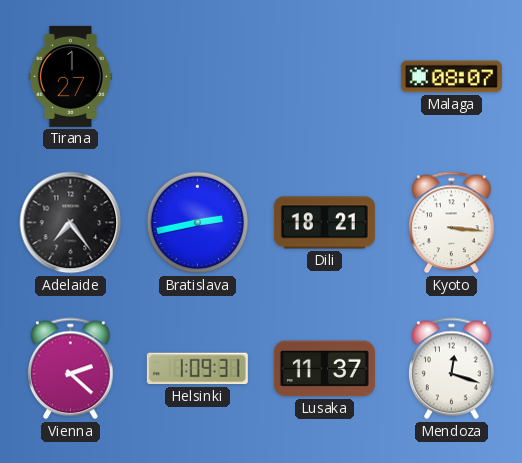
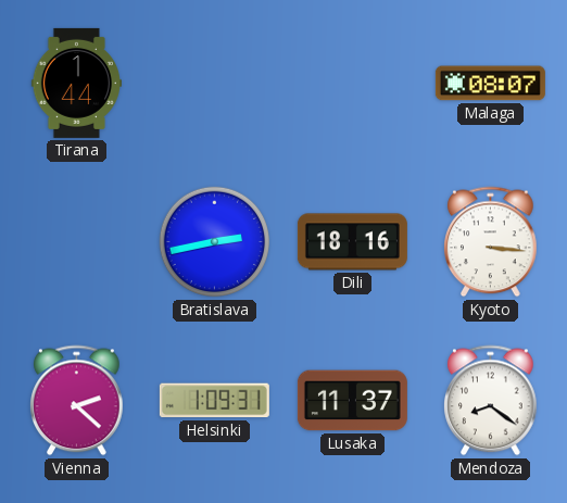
Tirana: 1:27 -> 1:44
Adelaide: 7:24 -> none
Dili: 18:21 -> 18:16
Mendoza: 12:18 -> 8:21
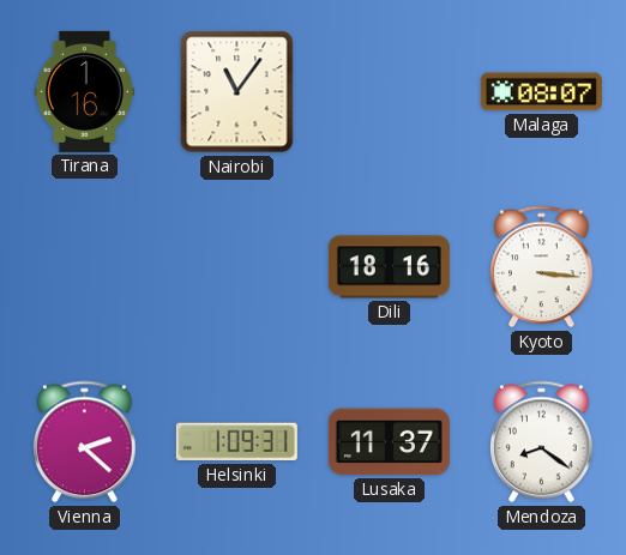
Tirana: 1:44 -> 1:16
Nairobi: none -> 11:06
Bratislava: 2:43 -> none
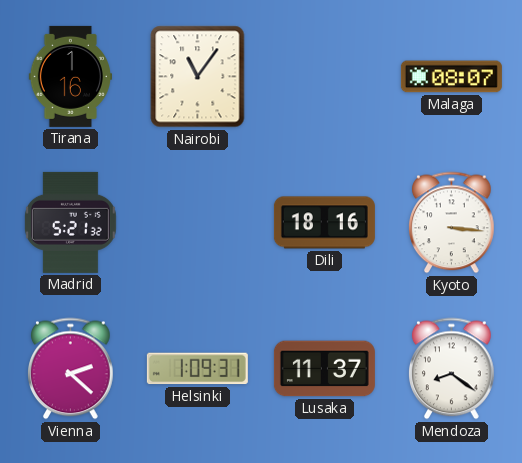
Madrid: none -> 5:21
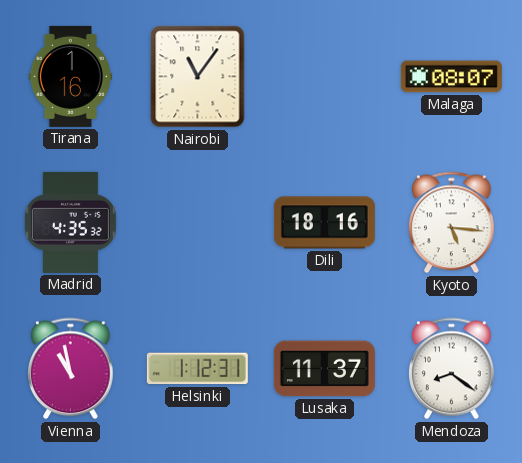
Madrid: 5:21 -> 4:35
Kyoto: 3:16 -> 5:16
Vienna: 2:22 -> 10:58
Helsinki: 1:09 -> 1:12
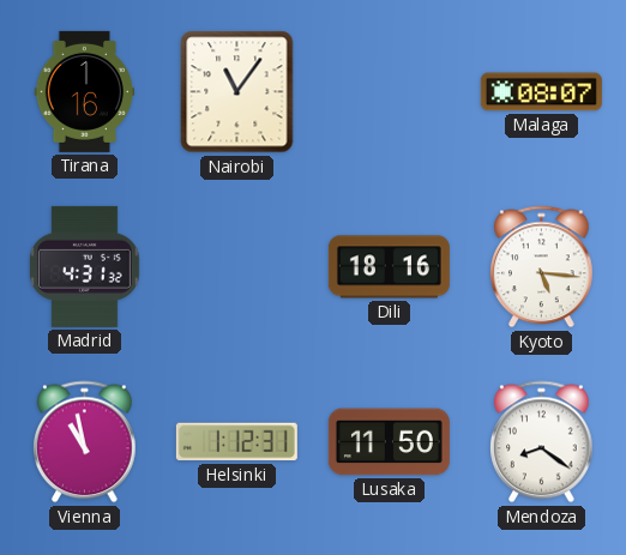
Madrid: 4:35 -> 4:31
Lusaka: 11:37 -> 11:50
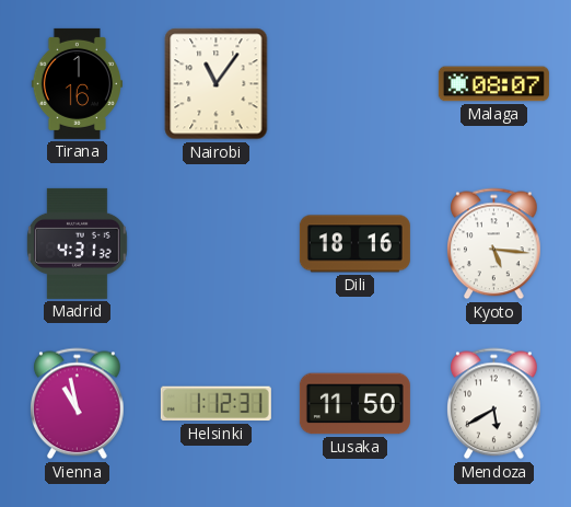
Mendoza: 8:21 -> 5:40
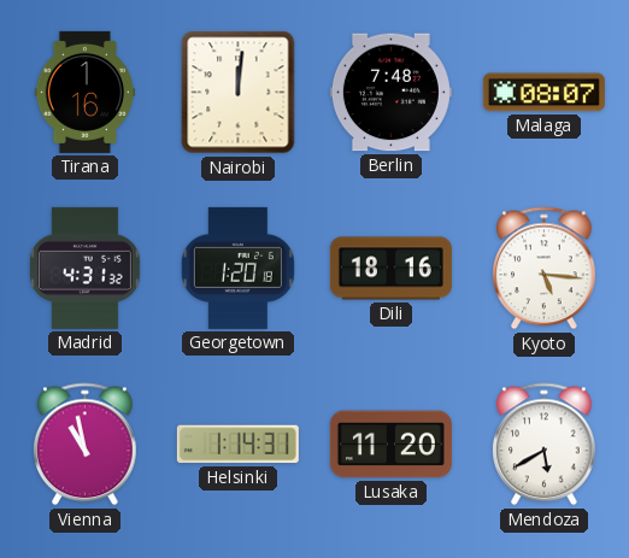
Nairobi: 11:06 -> 12:01
Berlin: none -> 7:48
Georgetown: none -> 1:20
Helsinki: 1:12 -> 1:14
Lusaka: 11:50 -> 11:20
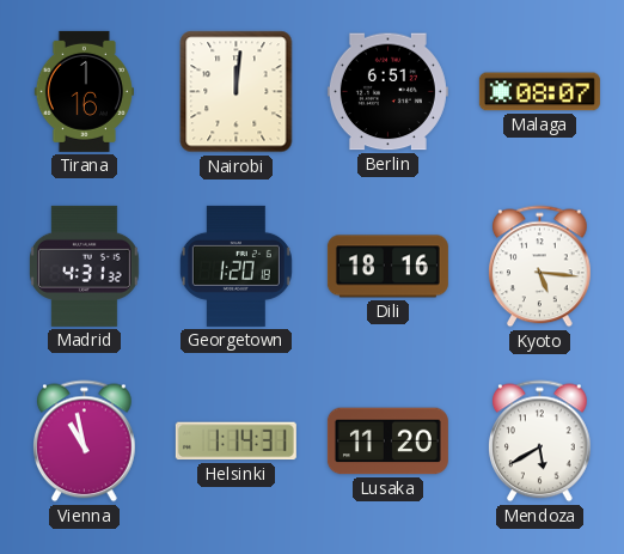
Berlin: 7:48 -> 6:51
